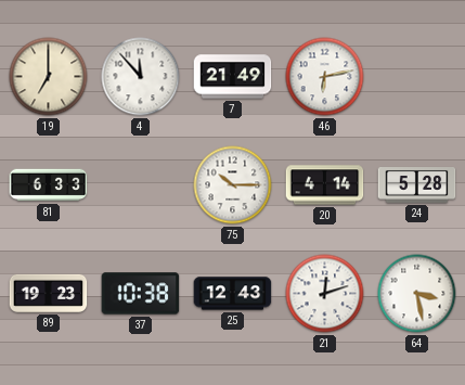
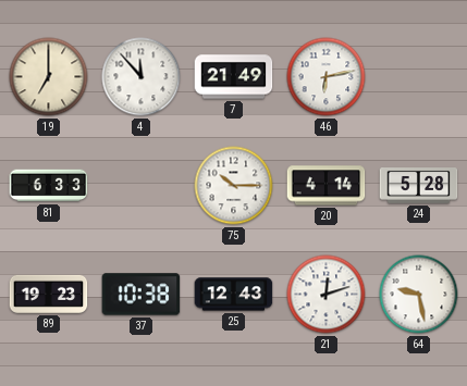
64: 3:28 -> 9:28
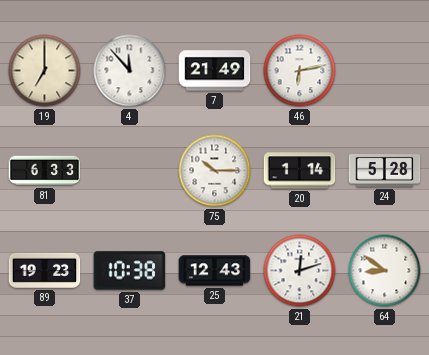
20: 4:14 -> 1:14
64: 9:28 -> 8:51
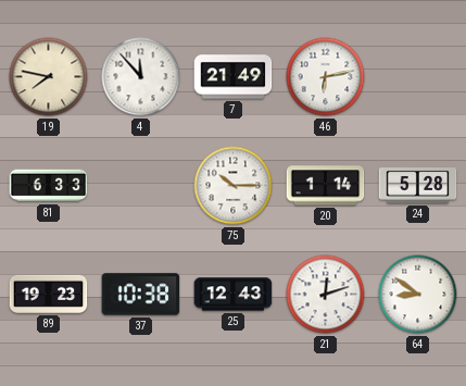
19: 7:00 -> 7:47
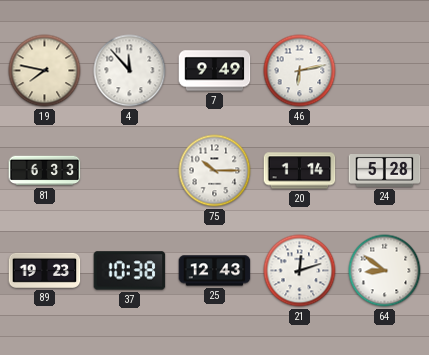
7: 21:49 -> 9:49
